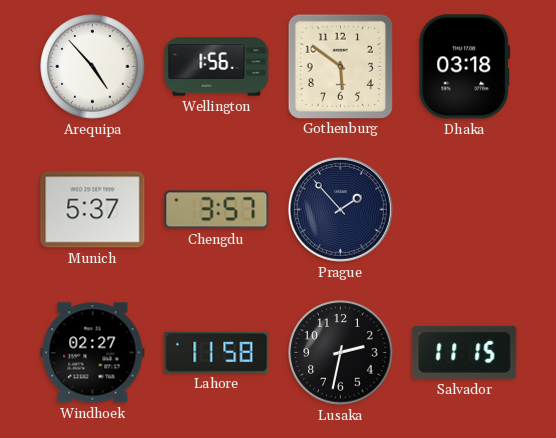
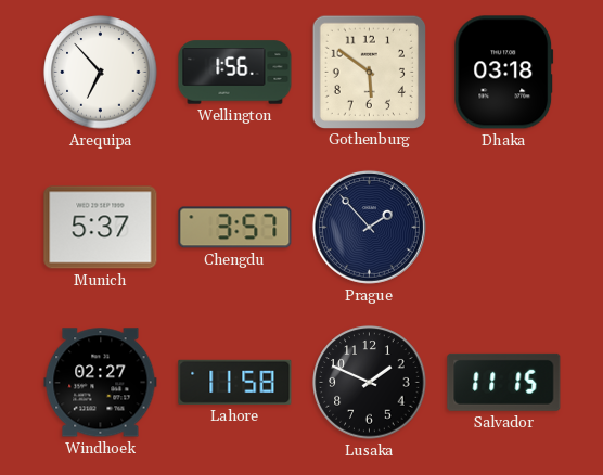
Arequipa: 4:53 -> 6:53
Lusaka: 2:32 -> 1:49
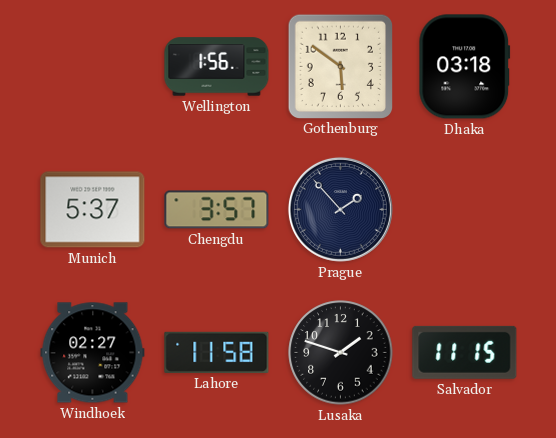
Arequipa: 6:53 -> none
Lusaka: 1:49 -> 1:48
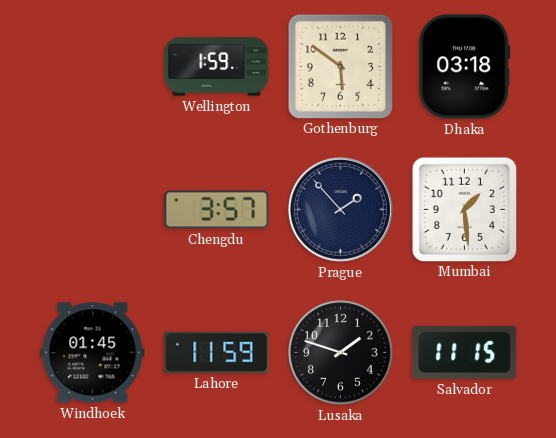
Wellington: 1:56 -> 1:59
Munich: 5:37 -> none
Mumbai: none -> 1:29
Windhoek: 02:27 -> 01:45
Lahore: 11:58 -> 11:59
